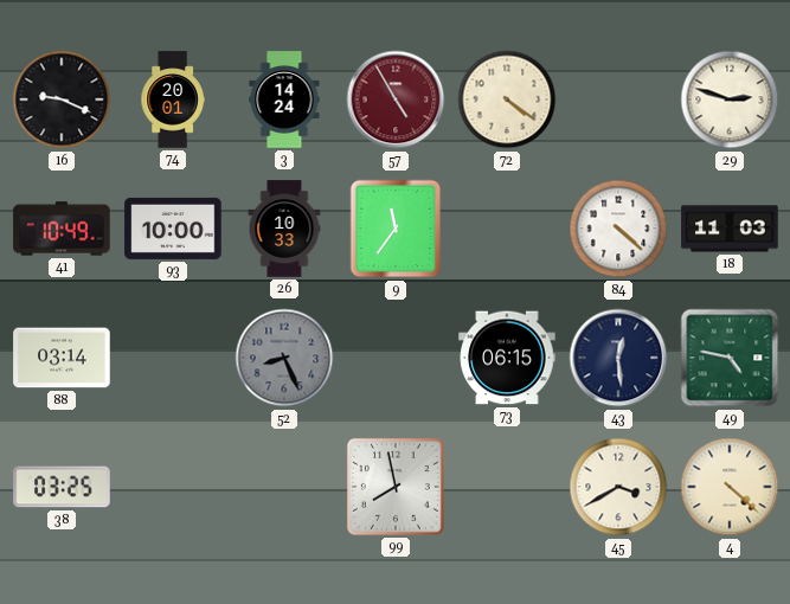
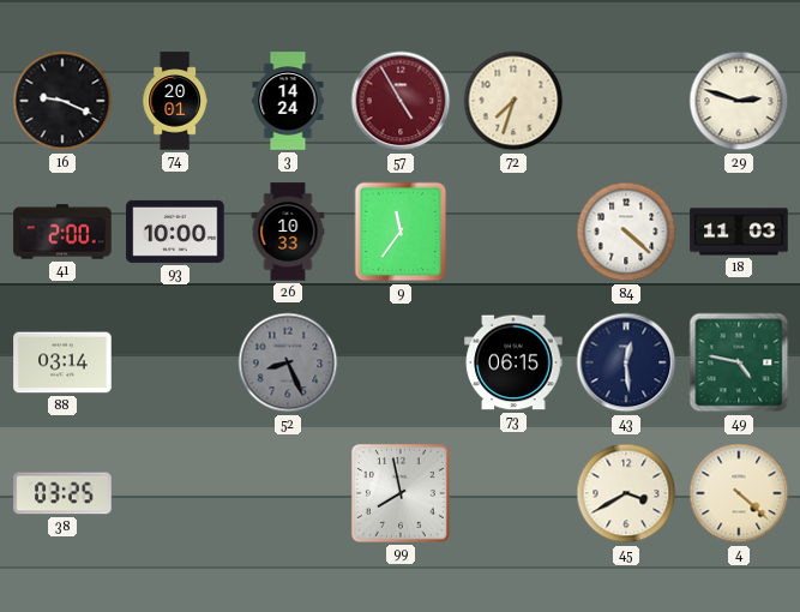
72: 4:21 -> 7:33
41: 10:49 -> 2:00
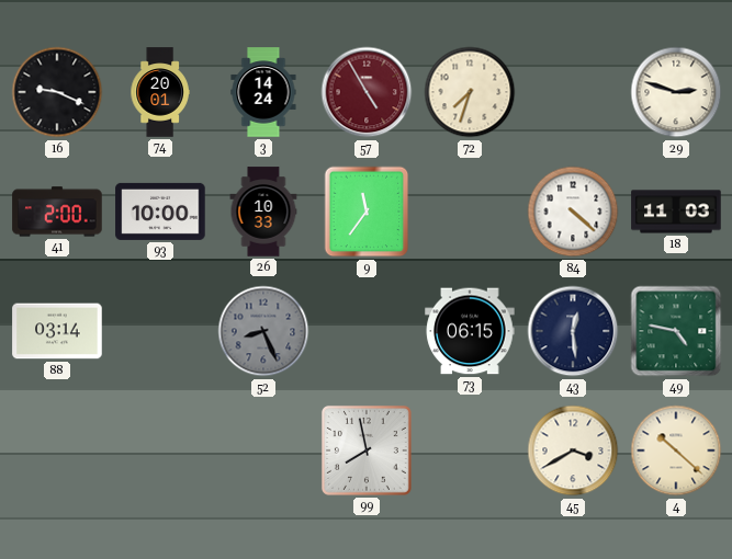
38: 03:25 -> none
4: 4:22 -> 10:22
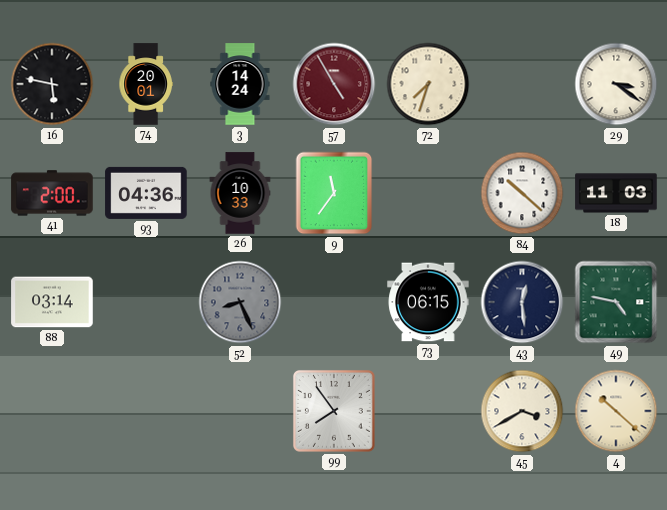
16: 9:19 -> 5:47
29: 2:48 -> 3:21
93: 10:00 -> 04:36
84: 4:22 -> 10:22
99: 7:58 -> 7:54
